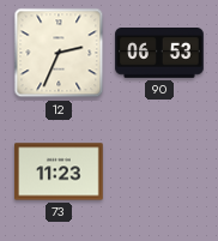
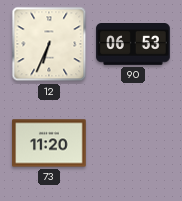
12: 2:34 -> 6:34
73: 11:23 -> 11:20
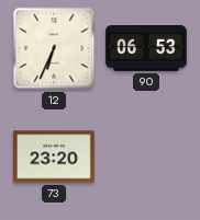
73: 11:20 -> 23:20
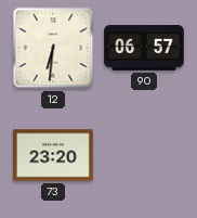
12: 6:34 -> 6:31
90: 06:53 -> 06:57
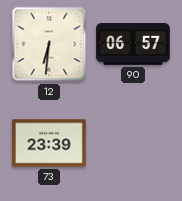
73: 23:20 -> 23:39
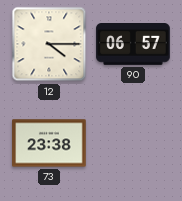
12: 6:31 -> 4:15
73: 23:39 -> 23:38
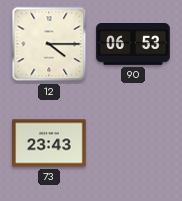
90: 06:57 -> 06:53
73: 23:38 -> 23:43
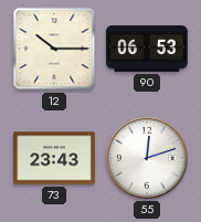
12: 4:15 -> 10:15
55: none -> 12:12
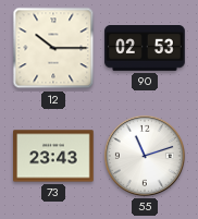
90: 06:53 -> 02:53
55: 12:12 -> 11:12
